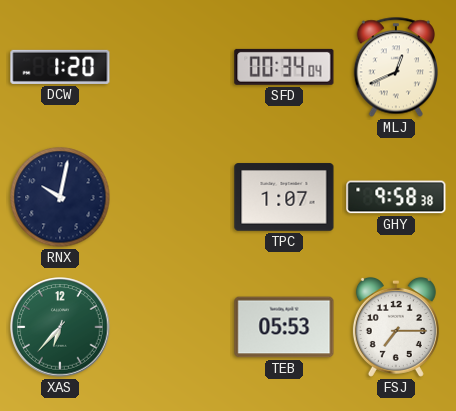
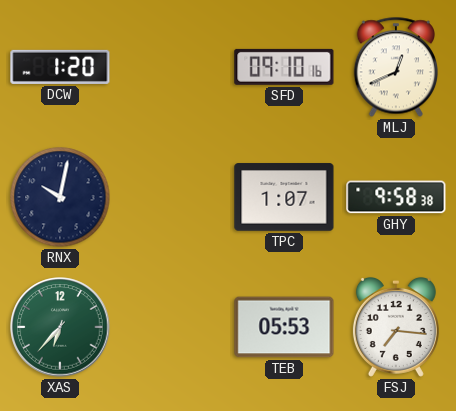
SFD: 00:34 -> 09:10
FSJ: 7:15 -> 7:16
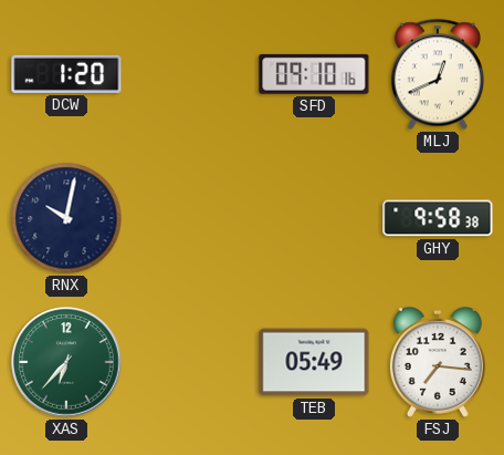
TPC: 1:07 -> none
TEB: 05:53 -> 05:49
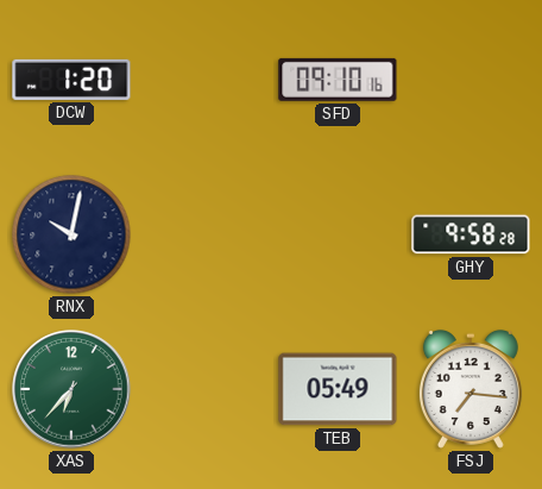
MLJ: 12:41 -> none
GHY: 9:58:38 -> 9:58:28
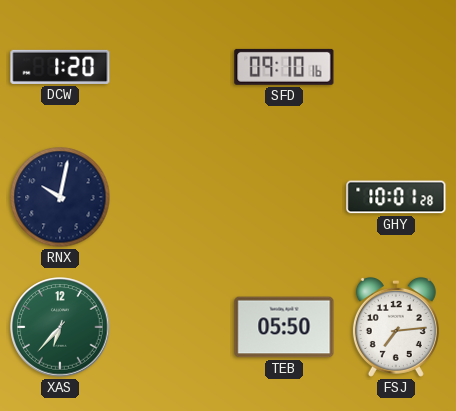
GHY: 9:58 -> 10:01
TEB: 05:49 -> 05:50
FSJ: 7:16 -> 7:14
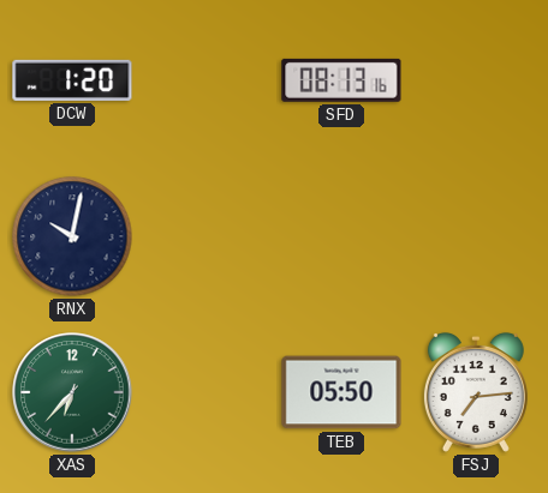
SFD: 09:10 -> 08:13
GHY: 10:01 -> none
